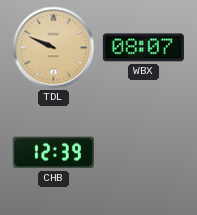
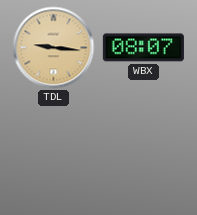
TDL: 9:49 -> 9:16
CHB: 12:39 -> none
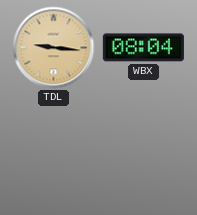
WBX: 08:07 -> 08:04
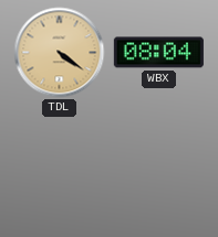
TDL: 9:16 -> 4:21
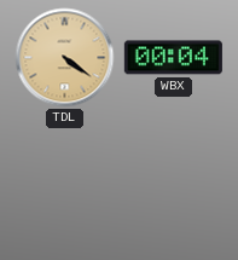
WBX: 08:04 -> 00:04
